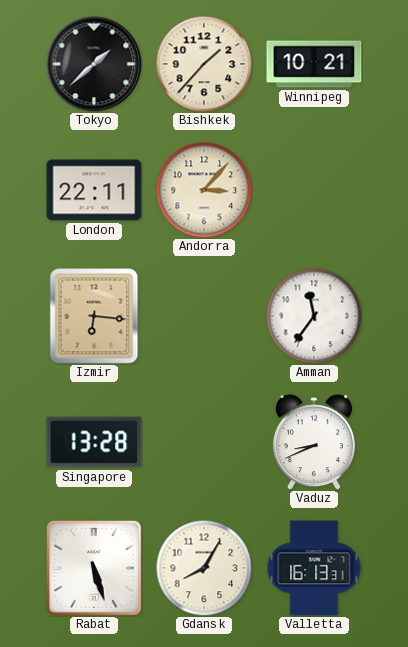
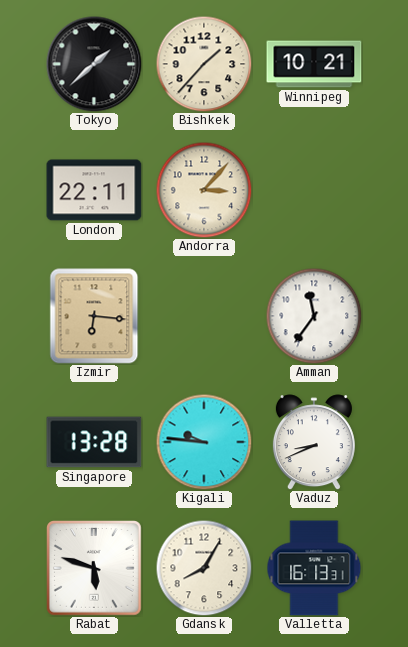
Kigali: none -> 9:46
Rabat: 5:27 -> 5:48
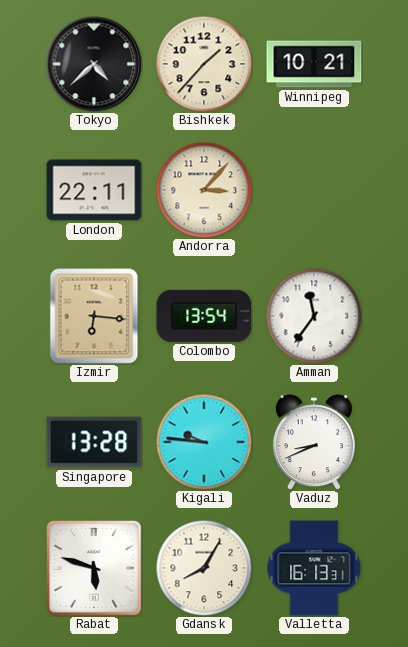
Tokyo: 1:38 -> 4:38
Colombo: none -> 13:54
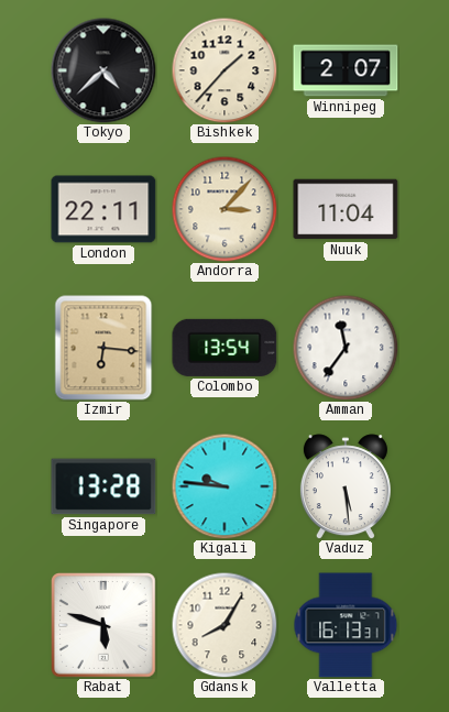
Winnipeg: 10:21 -> 2:07
Nuuk: none -> 11:04
Vaduz: 8:41 -> 5:29
